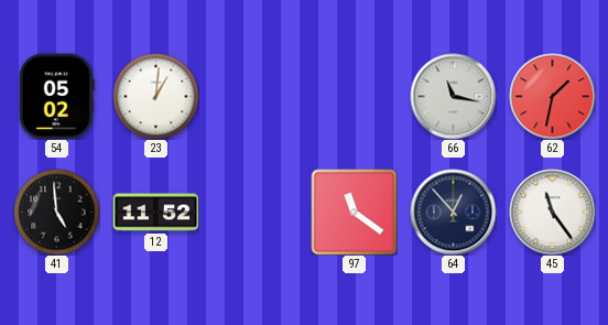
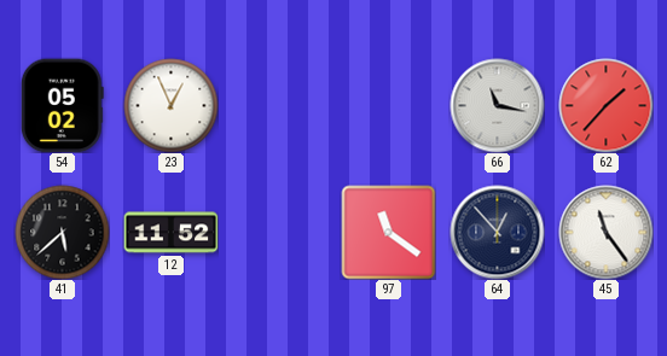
23: 1:01 -> 12:56
62: 1:32 -> 1:37
41: 4:59 -> 5:38
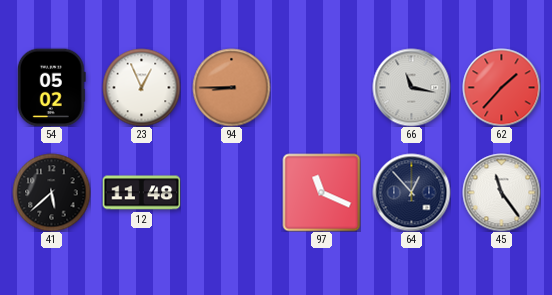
94: none -> 8:45
12: 11:52 -> 11:48
97: 11:21 -> 11:19
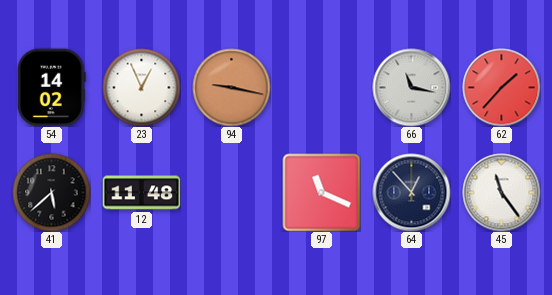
54: 05:02 -> 14:02
94: 8:45 -> 9:17
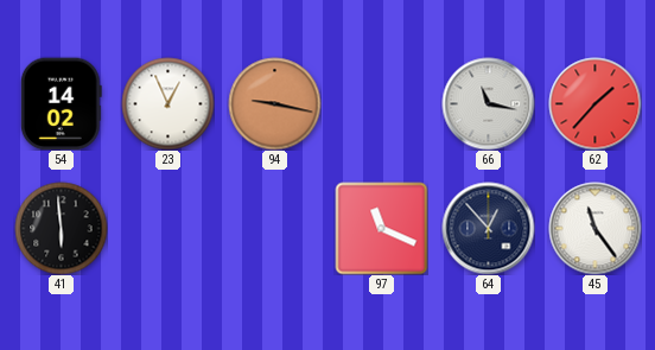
41: 5:38 -> 5:59
12: 11:48 -> none
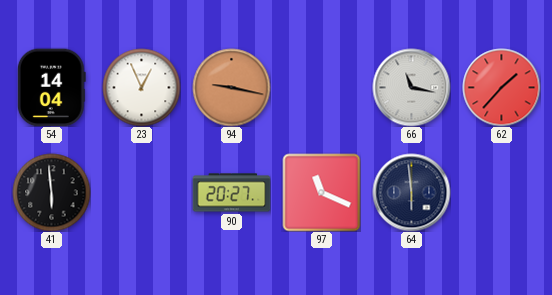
54: 14:02 -> 14:04
90: none -> 20:27
64: 12:53 -> 5:59
45: 11:24 -> none
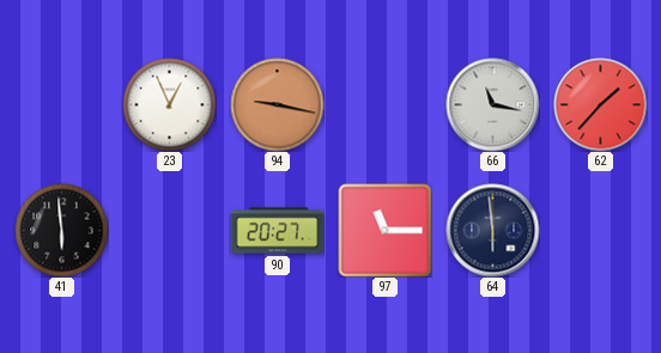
54: 14:04 -> none
97: 11:19 -> 11:15
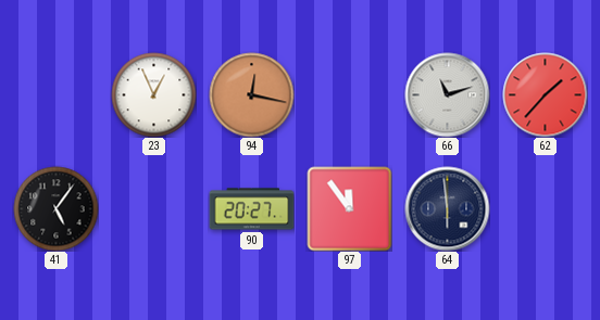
94: 9:17 -> 12:17
66: 11:17 -> 11:12
41: 5:59 -> 5:06
97: 11:15 -> 11:54
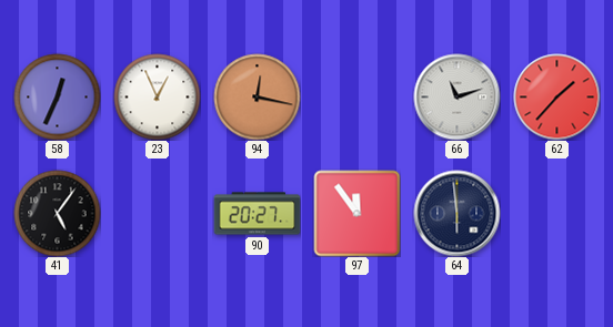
58: none -> 12:34
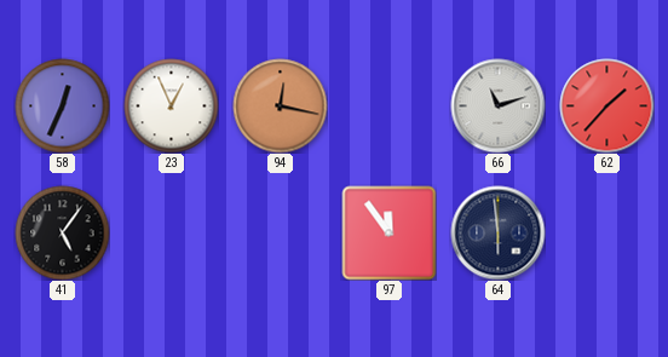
90: 20:27 -> none
